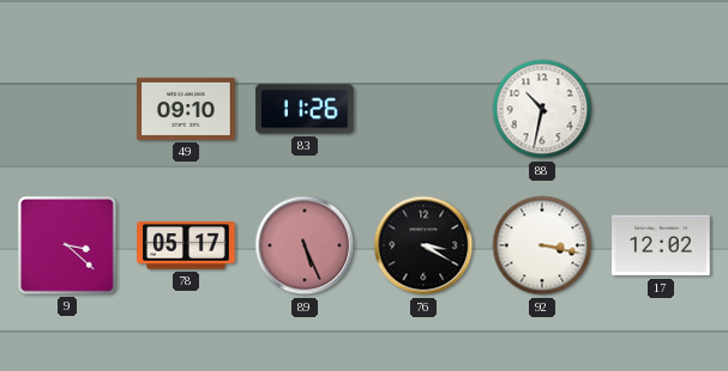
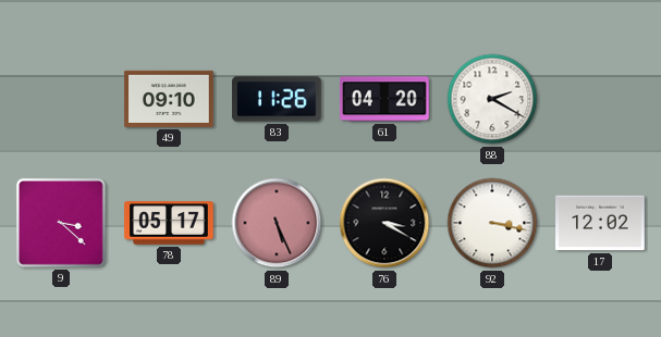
61: none -> 04:20
88: 10:32 -> 2:20
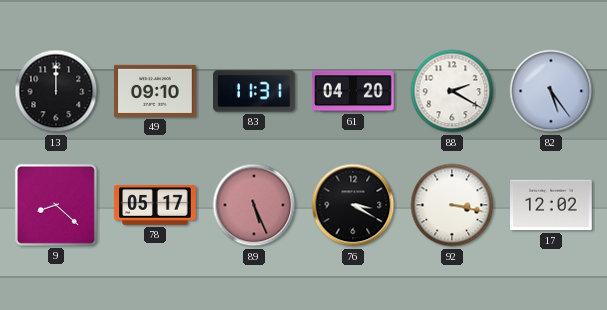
13: none -> 12:00
83: 11:26 -> 11:31
82: none -> 5:24
9: 3:22 -> 8:22
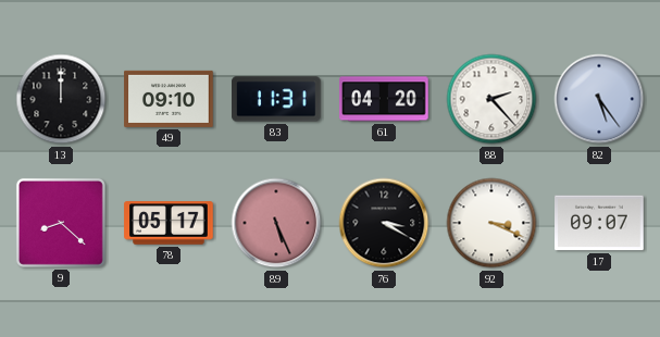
88: 2:20 -> 2:23
92: 3:17 -> 3:19
17: 12:02 -> 09:07
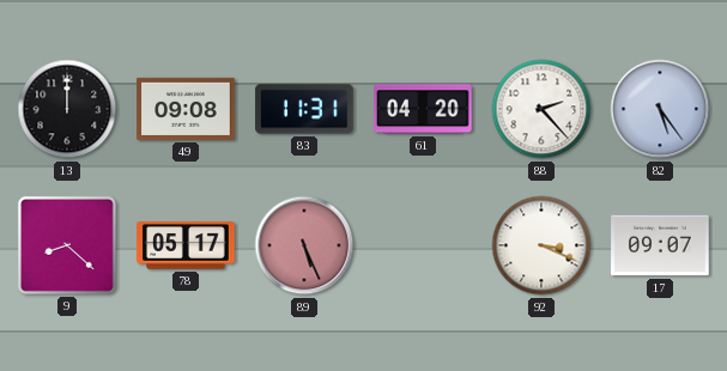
49: 09:10 -> 09:08
76: 3:20 -> none
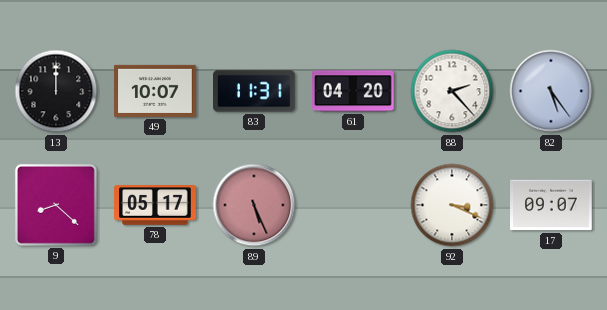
49: 09:08 -> 10:07
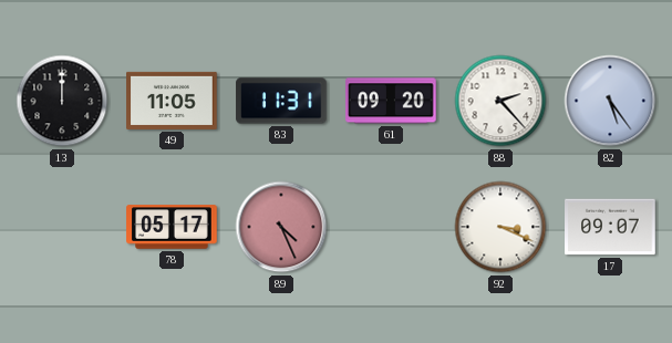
49: 10:07 -> 11:05
61: 04:20 -> 09:20
9: 8:22 -> none
89: 5:26 -> 4:26
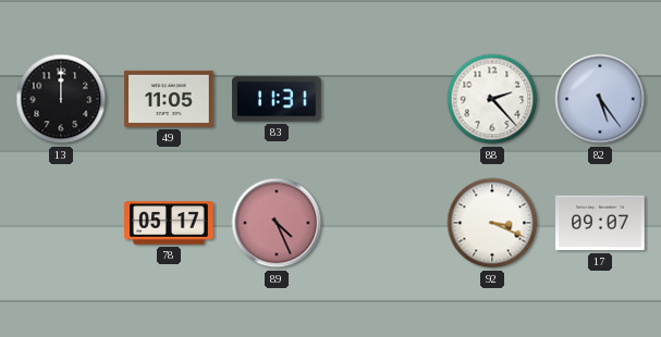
61: 09:20 -> none
